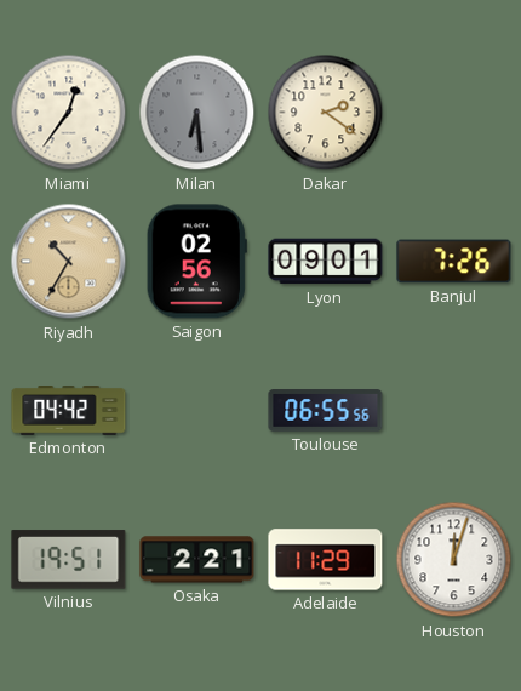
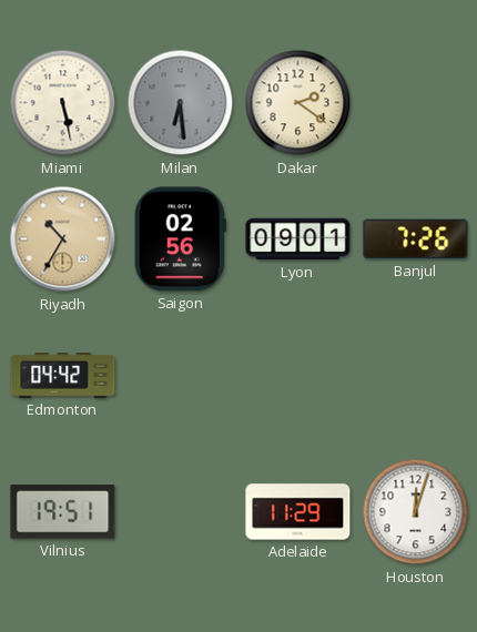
Miami: 12:36 -> 5:28
Toulouse: 06:55 -> none
Osaka: 2:21 -> none
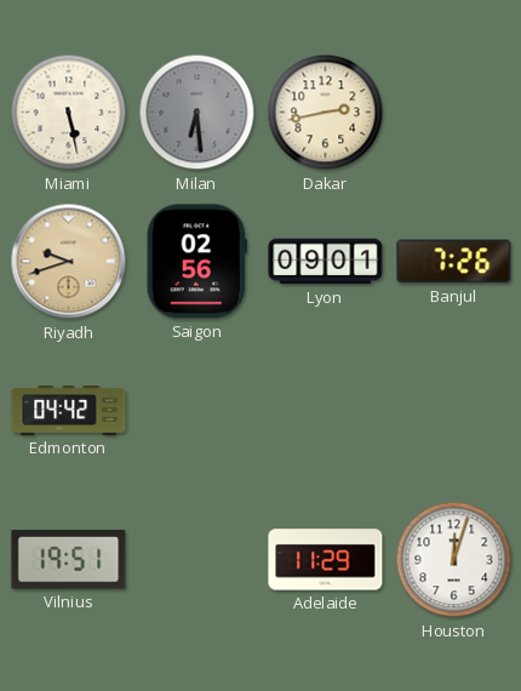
Dakar: 2:21 -> 2:43
Riyadh: 10:35 -> 9:42
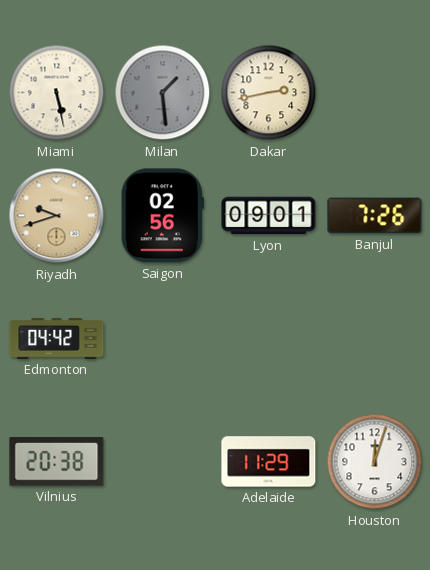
Milan: 6:29 -> 1:29
Vilnius: 19:51 -> 20:38
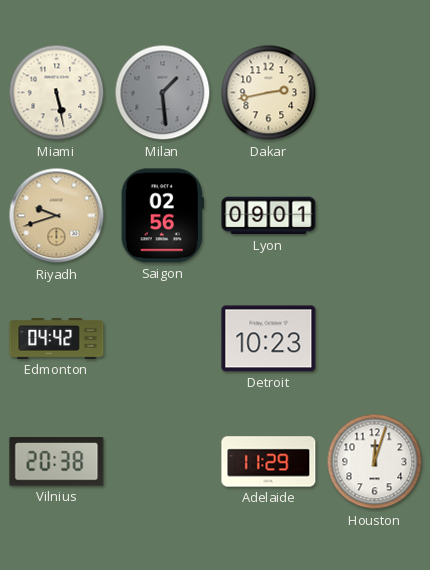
Banjul: 7:26 -> none
Detroit: none -> 10:23
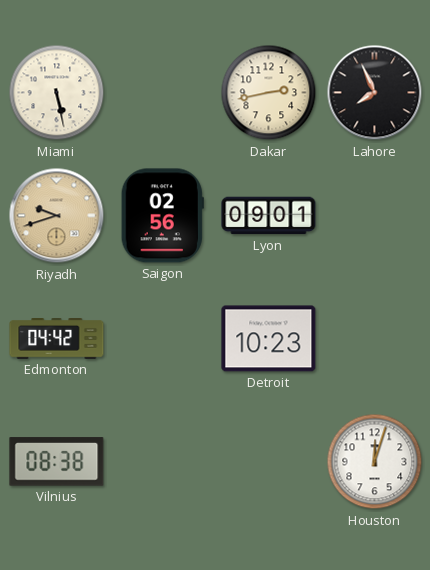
Milan: 1:29 -> none
Lahore: none -> 7:56
Vilnius: 20:38 -> 08:38
Adelaide: 11:29 -> none
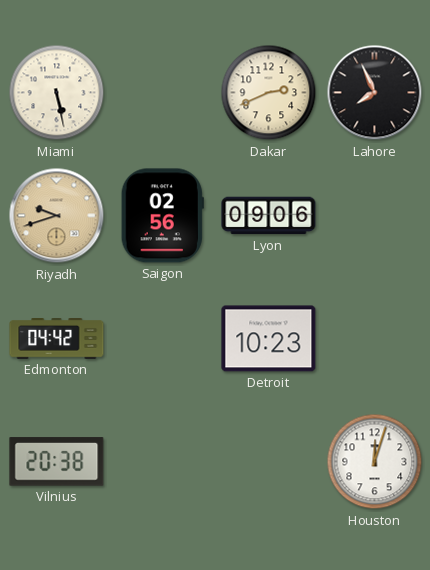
Dakar: 2:43 -> 2:41
Lyon: 09:01 -> 09:06
Vilnius: 08:38 -> 20:38
